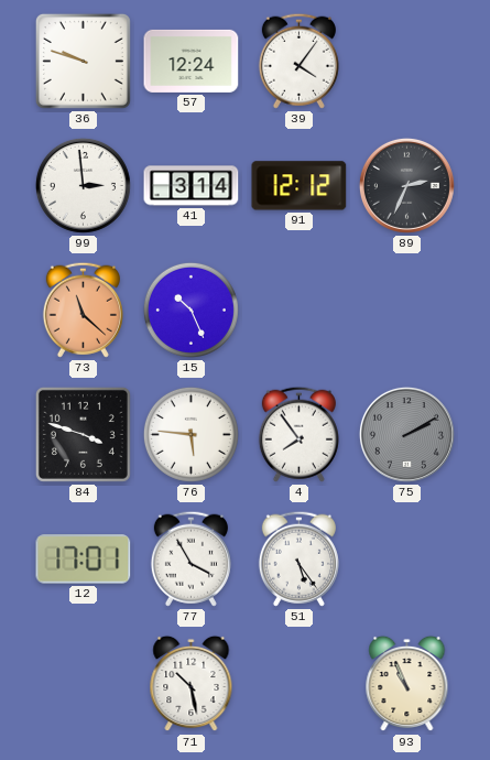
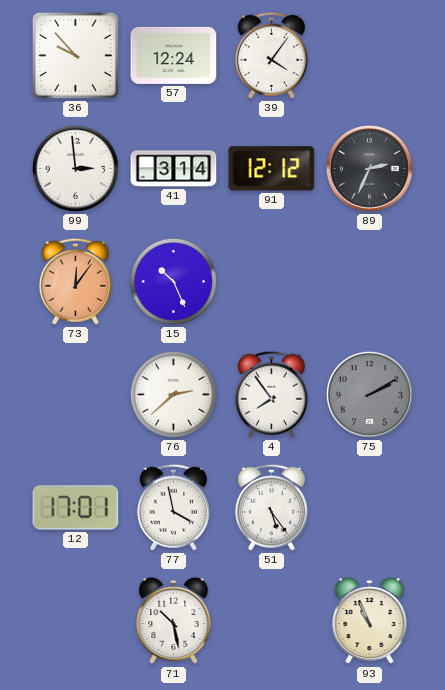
36: 9:48 -> 9:53
73: 11:22 -> 12:06
84: 3:48 -> none
76: 5:46 -> 2:38
77: 3:55 -> 3:58
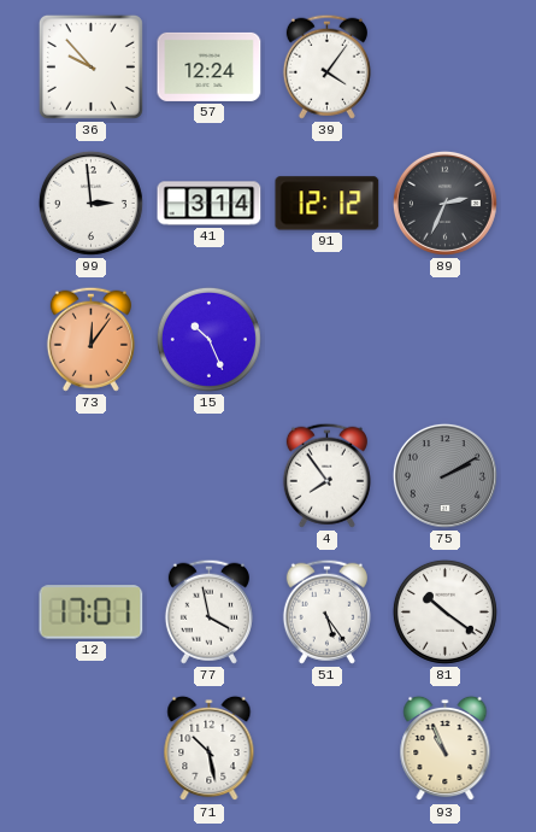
76: 2:38 -> none
81: none -> 10:21
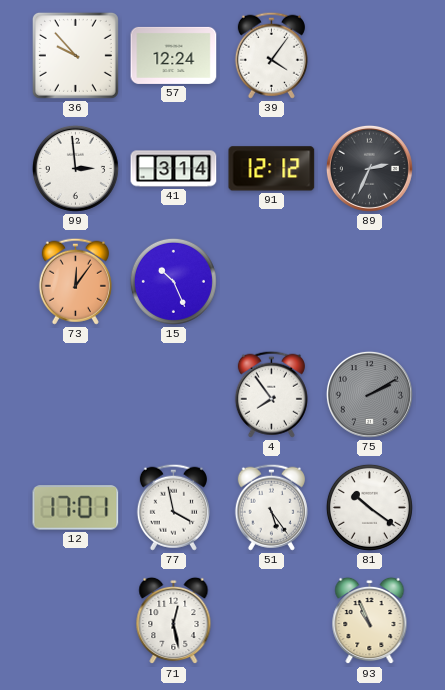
71: 10:28 -> 12:28
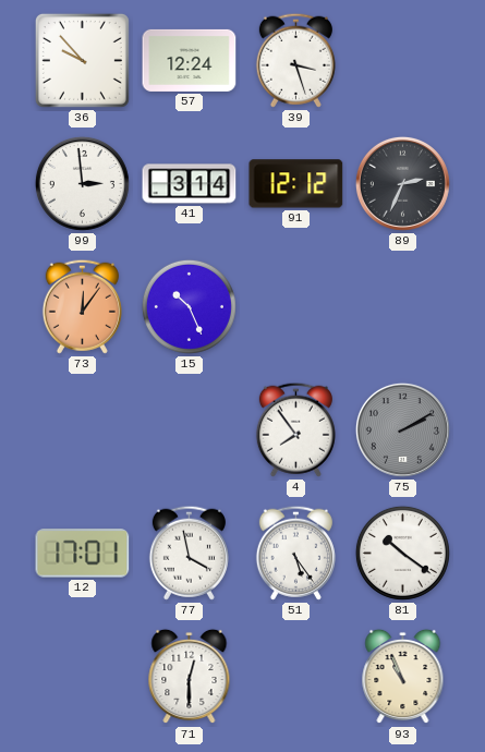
39: 4:06 -> 3:27
71: 12:28 -> 12:30
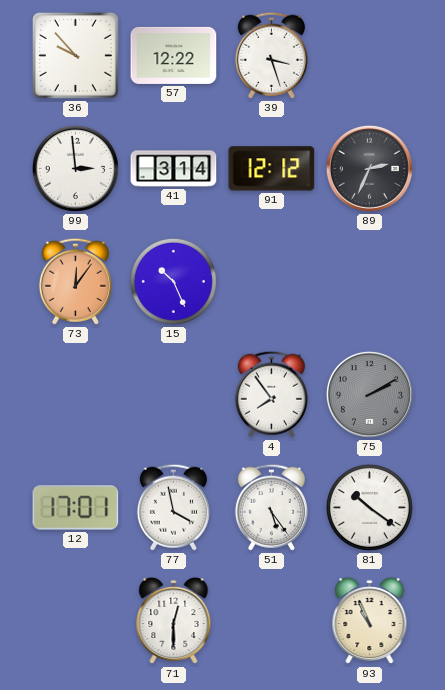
57: 12:24 -> 12:22
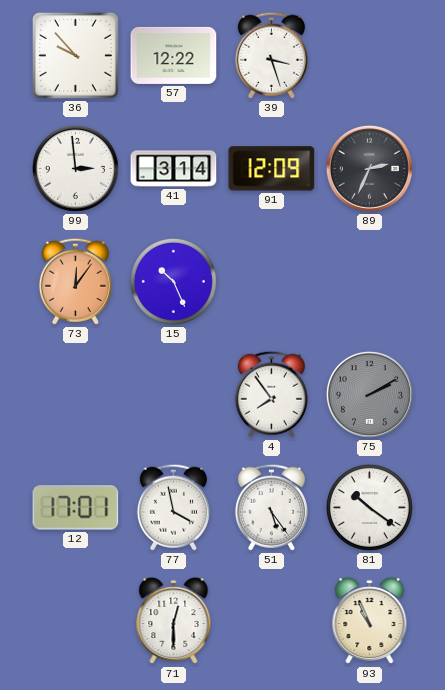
91: 12:12 -> 12:09
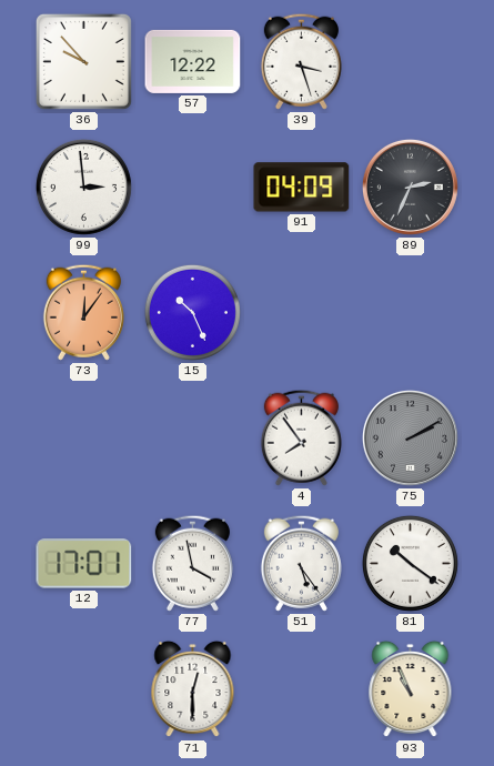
41: 3:14 -> none
91: 12:09 -> 04:09
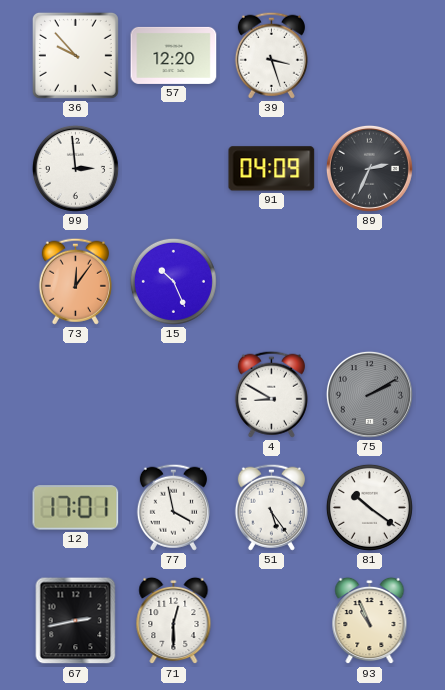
57: 12:22 -> 12:20
4: 7:54 -> 8:50
67: none -> 2:43
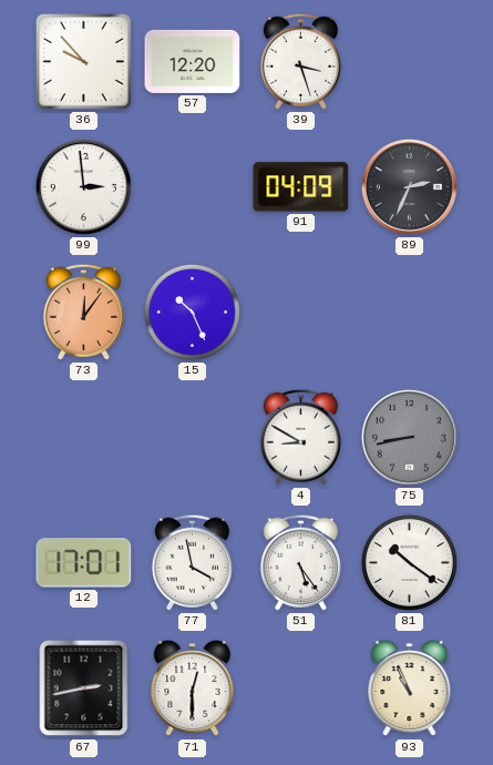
75: 2:10 -> 8:43
